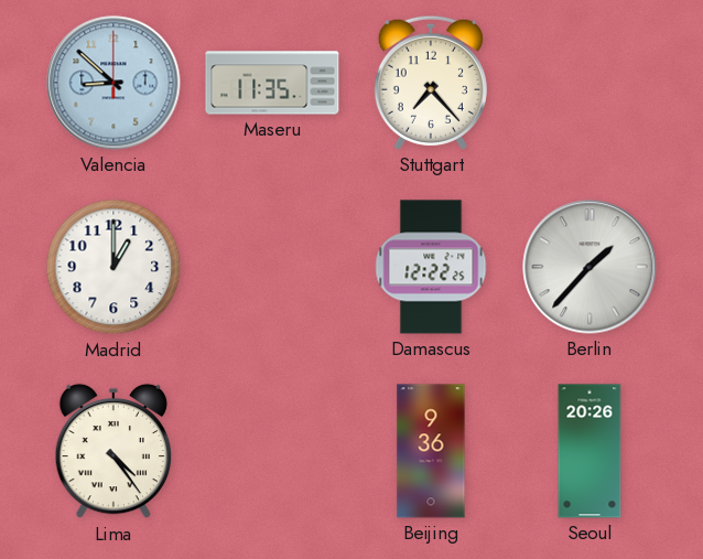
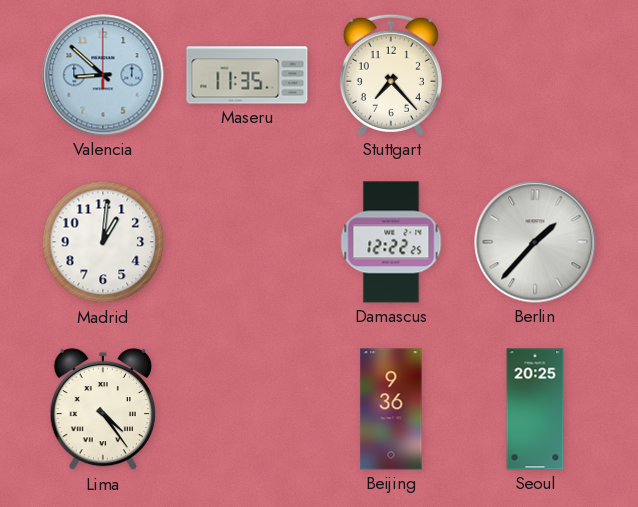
Madrid: 1:00 -> 1:01
Seoul: 20:26 -> 20:25
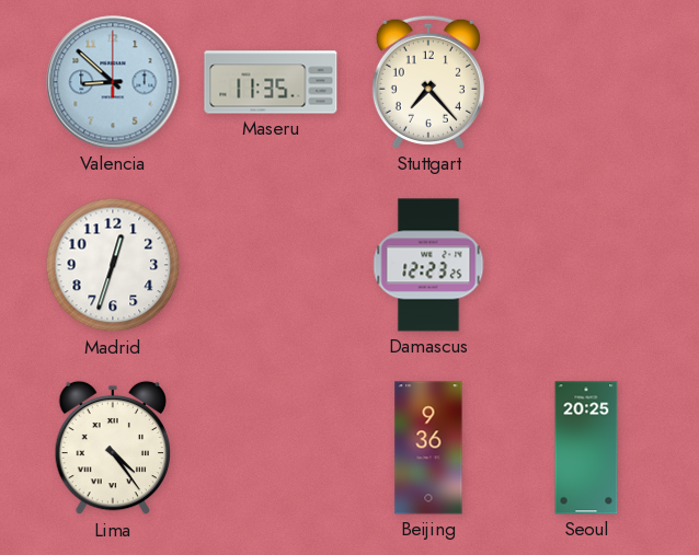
Madrid: 1:01 -> 12:33
Damascus: 12:22 -> 12:23
Berlin: 1:37 -> none
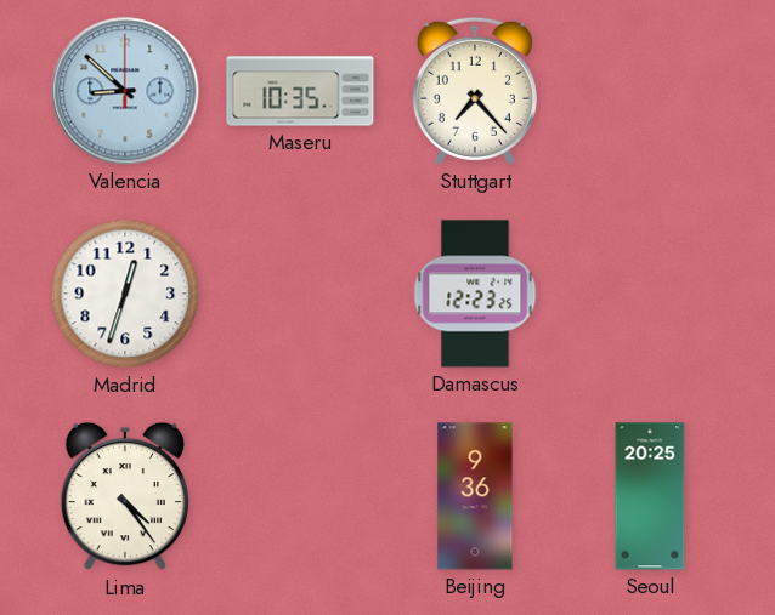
Maseru: 11:35 -> 10:35
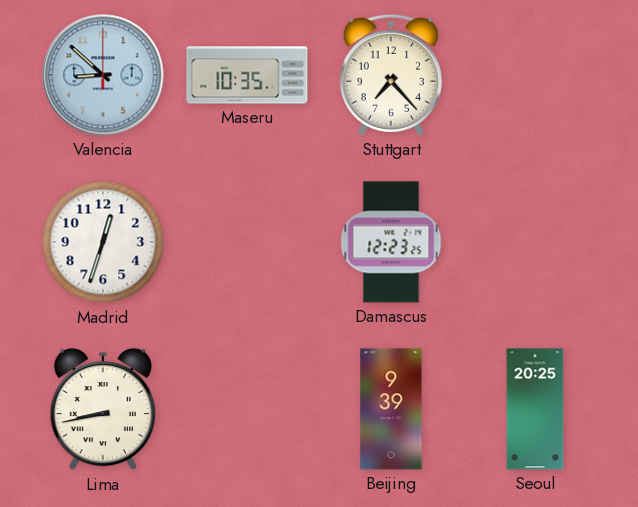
Lima: 4:24 -> 8:43
Beijing: 9:36 -> 9:39
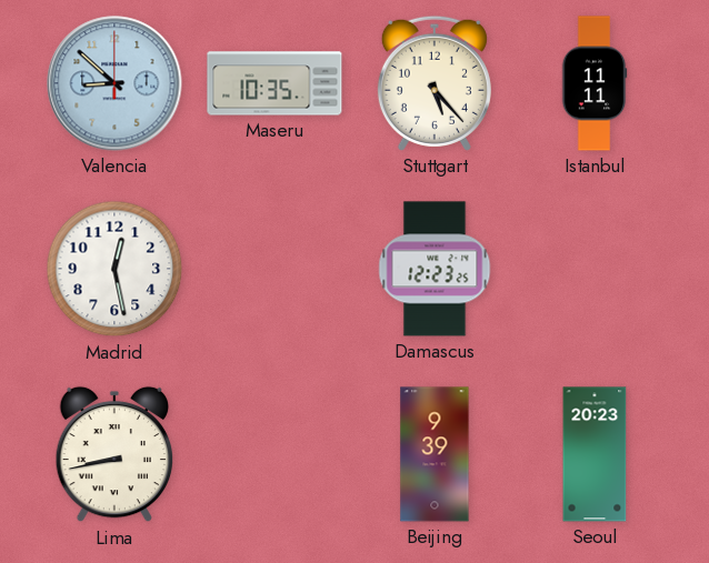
Stuttgart: 7:23 -> 5:23
Istanbul: none -> 11:11
Madrid: 12:33 -> 12:28
Seoul: 20:25 -> 20:23
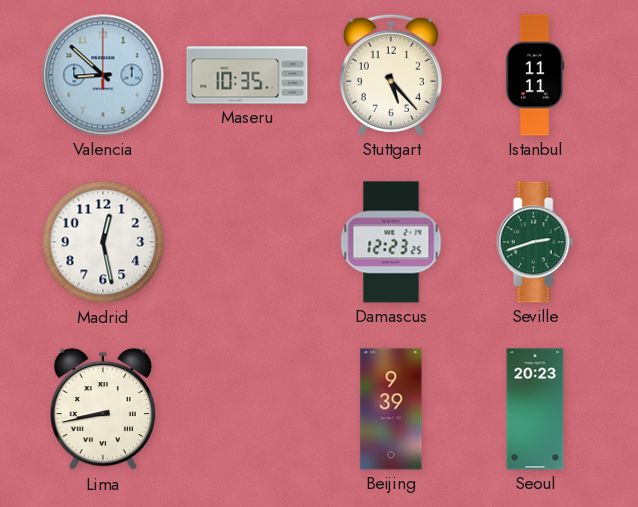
Seville: none -> 2:42
